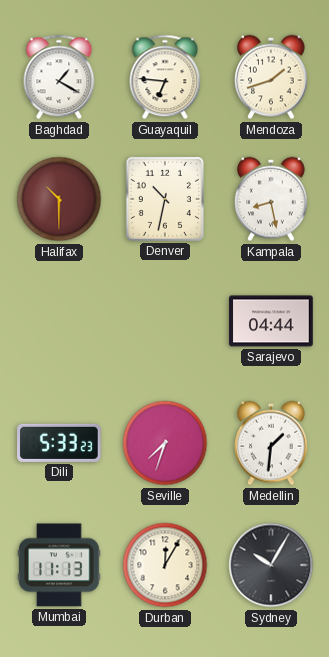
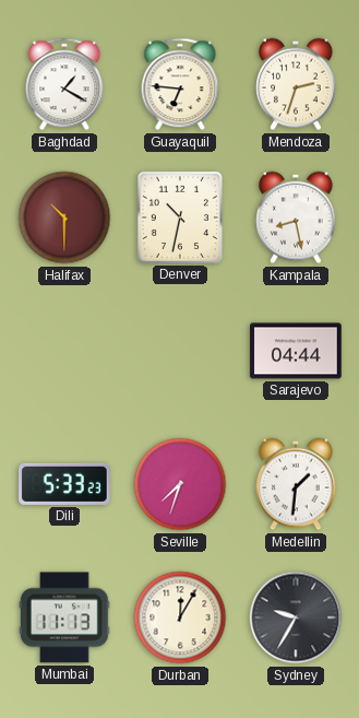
Mendoza: 1:42 -> 2:33
Sydney: 10:05 -> 9:35
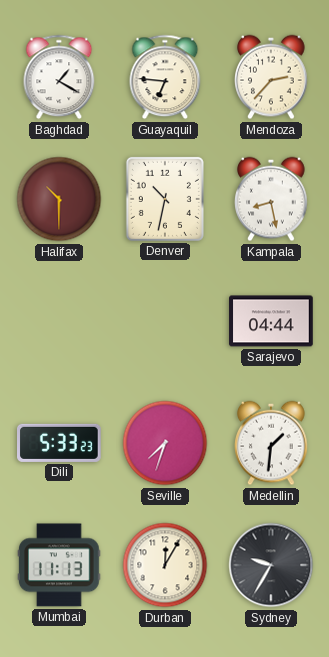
Mendoza: 2:33 -> 2:37
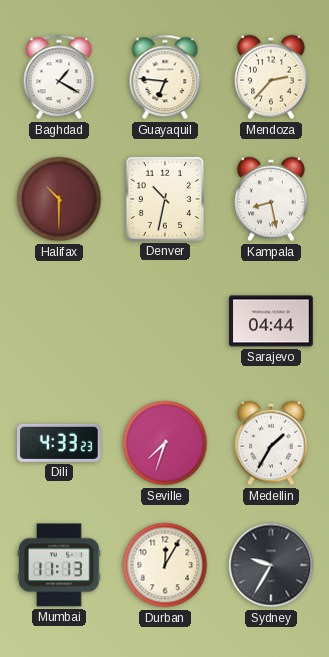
Dili: 5:33 -> 4:33
Medellin: 1:31 -> 1:35
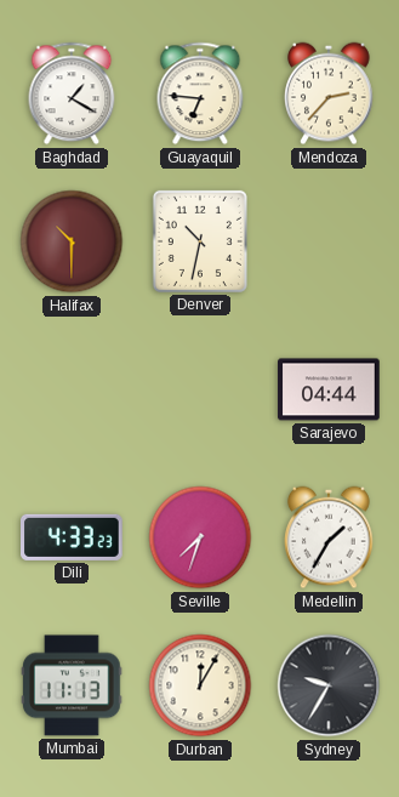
Kampala: 8:28 -> none
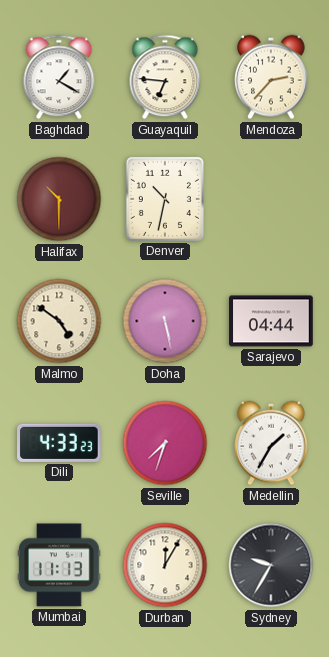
Malmo: none -> 4:51
Doha: none -> 5:28
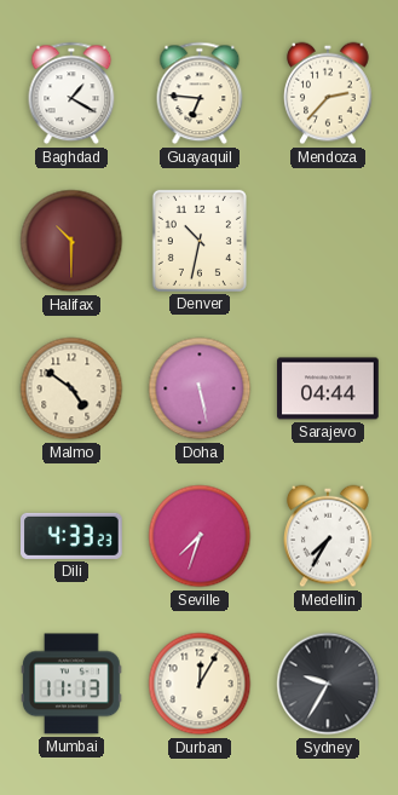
Medellin: 1:35 -> 7:35
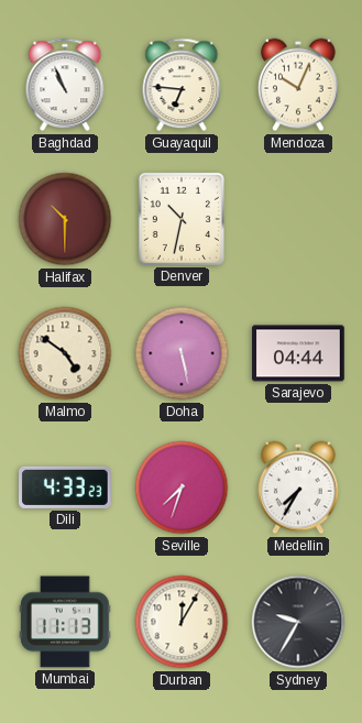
Baghdad: 1:20 -> 10:56
Mendoza: 2:37 -> 10:04
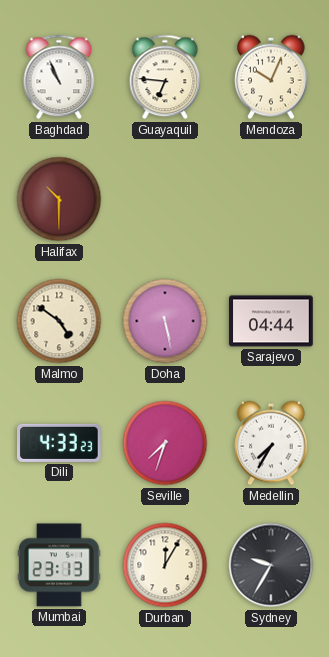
Denver: 10:32 -> none
Mumbai: 11:13 -> 23:13
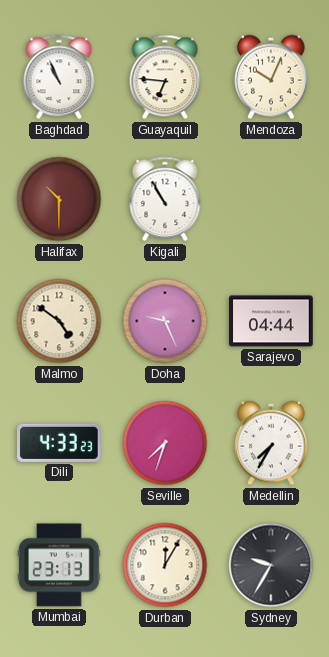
Kigali: none -> 10:55
Doha: 5:28 -> 9:26
